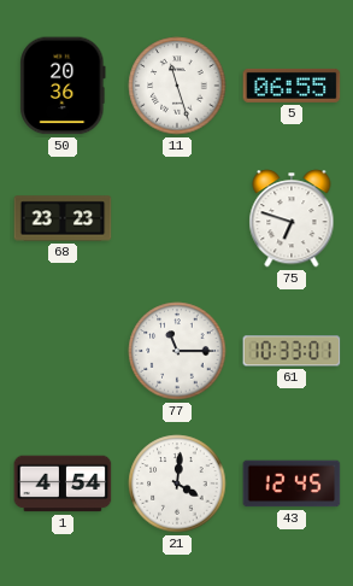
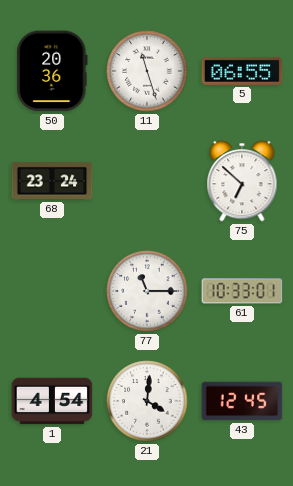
68: 23:23 -> 23:24
75: 6:48 -> 6:52
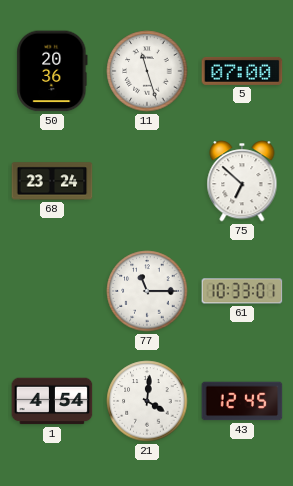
5: 06:55 -> 07:00
